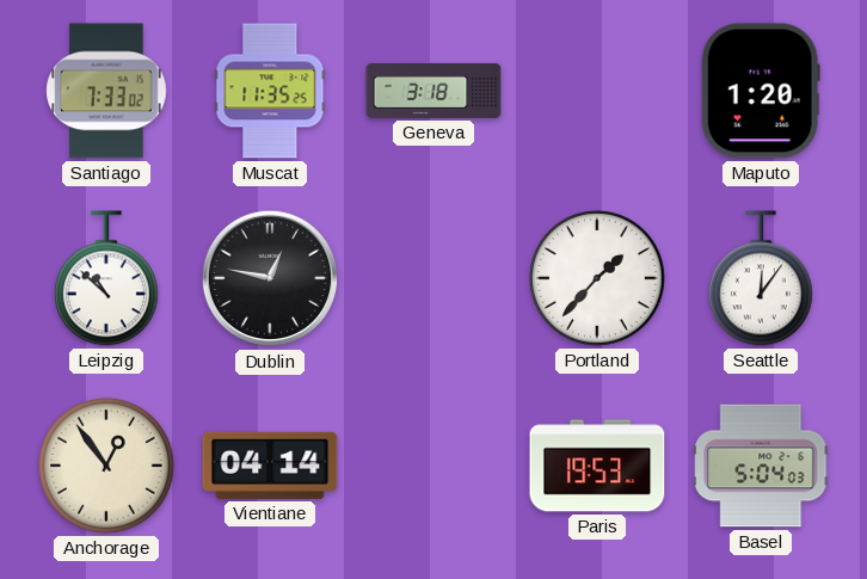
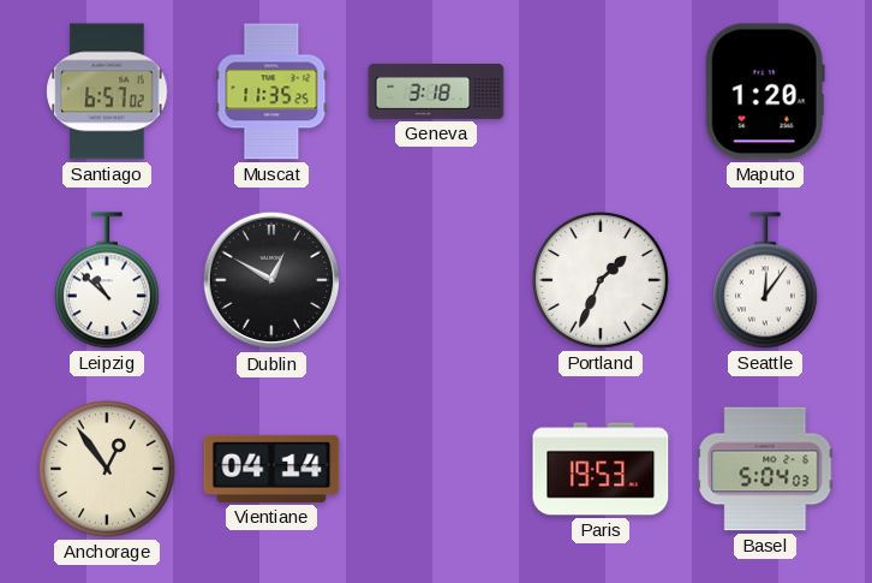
Santiago: 7:33 -> 6:57
Dublin: 12:47 -> 12:50
Portland: 1:37 -> 1:34
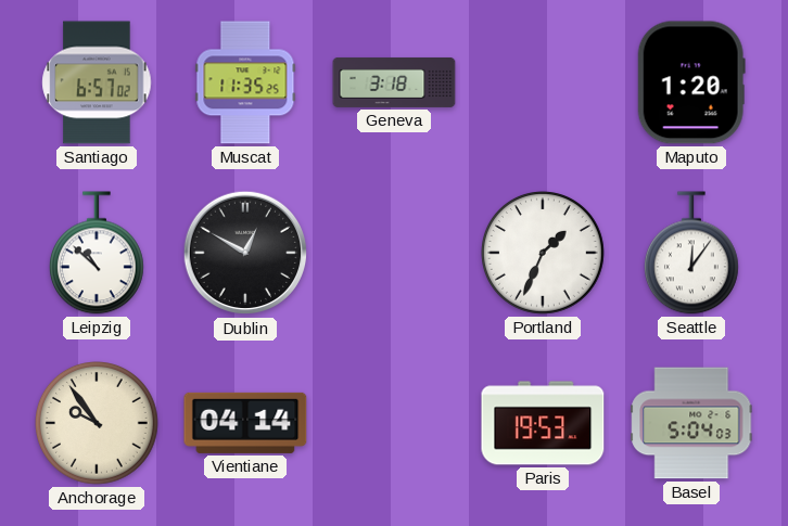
Anchorage: 12:54 -> 9:54
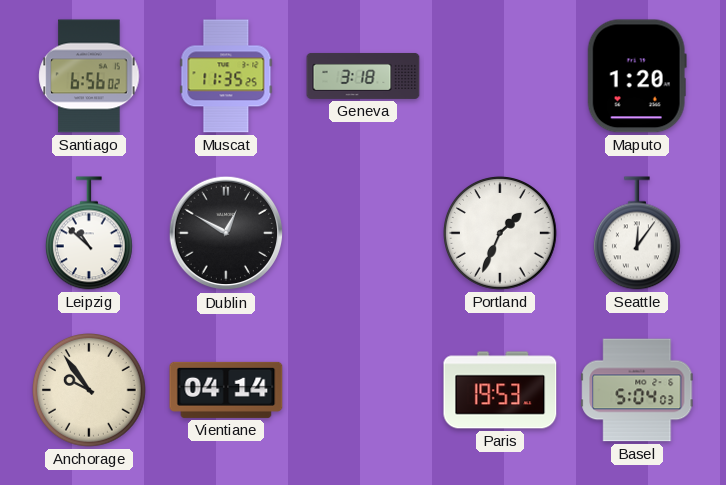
Santiago: 6:57 -> 6:56
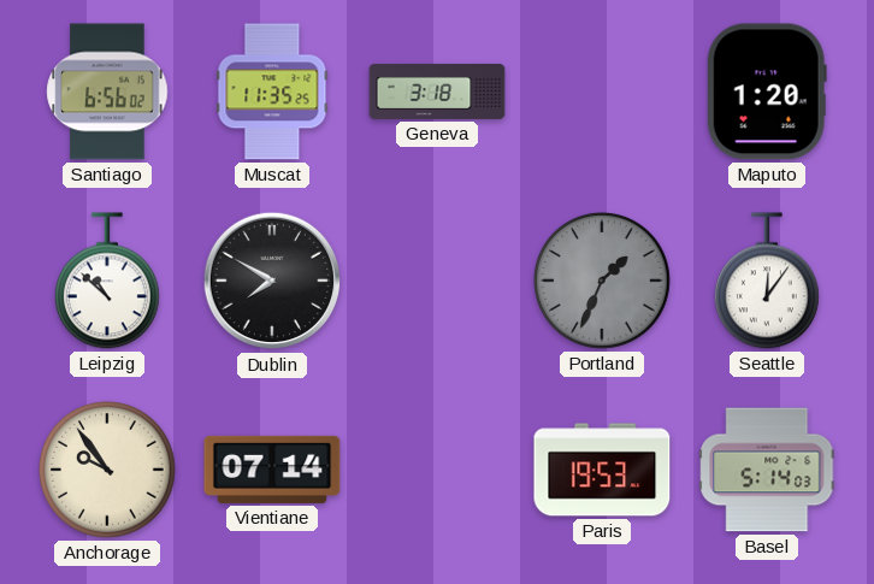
Dublin: 12:50 -> 7:50
Portland dial: white -> grey
Vientiane: 04:14 -> 07:14
Basel: 5:04 -> 5:14
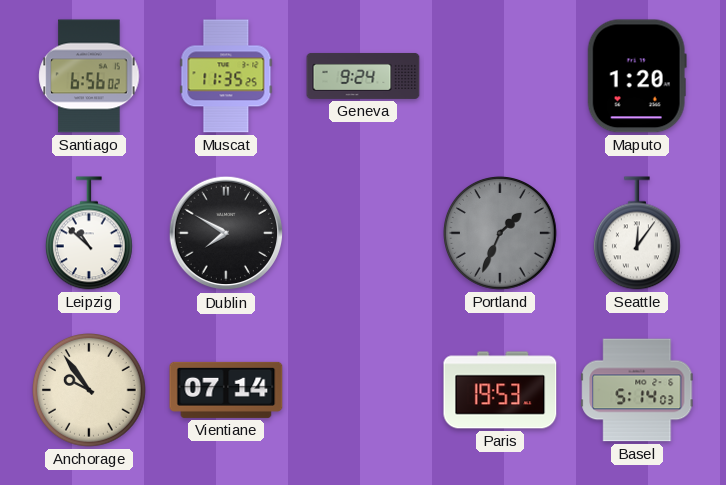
Geneva: 3:18 -> 9:24
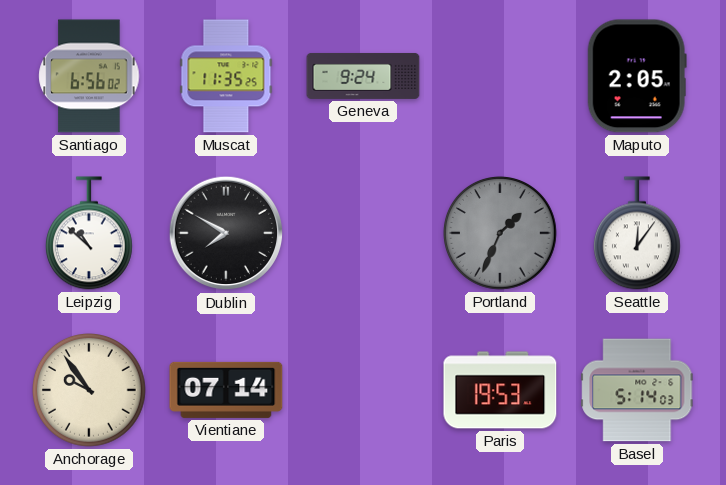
Maputo: 1:20 -> 2:05
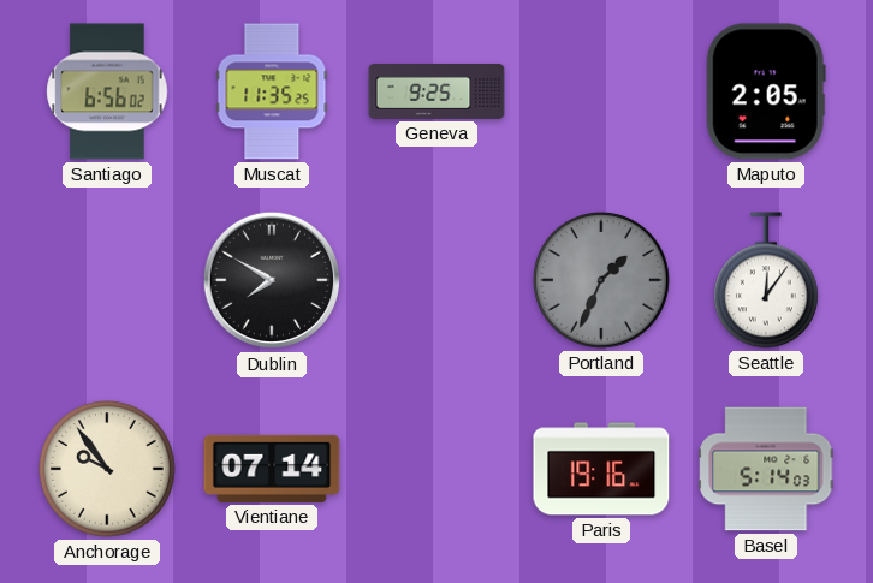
Geneva: 9:24 -> 9:25
Leipzig: 10:52 -> none
Paris: 19:53 -> 19:16
